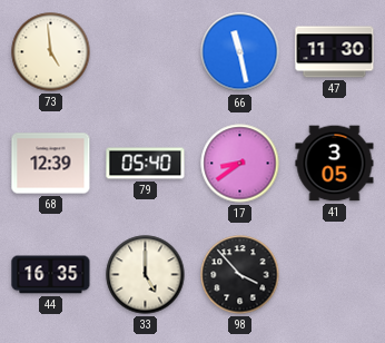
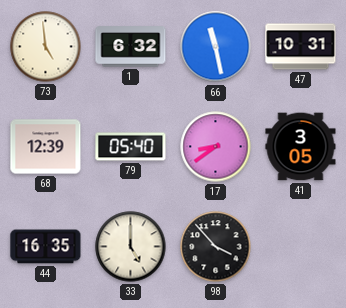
1: none -> 6:32
47: 11:30 -> 10:31
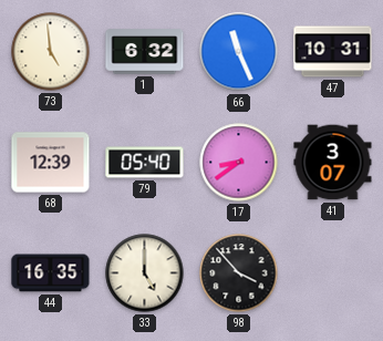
66: 11:28 -> 11:26
41: 3:05 -> 3:07
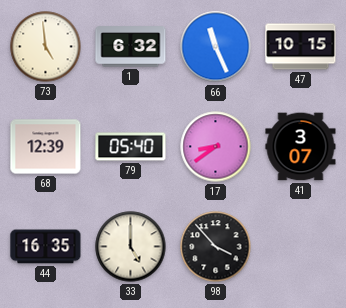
47: 10:31 -> 10:15
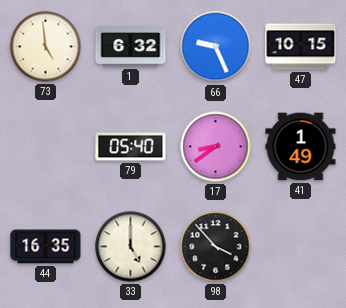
66: 11:26 -> 9:26
68: 12:39 -> none
41: 3:07 -> 1:49
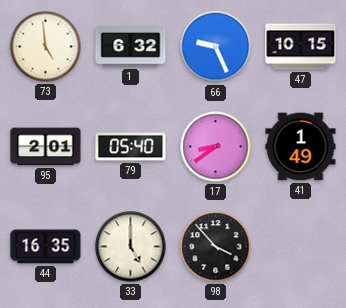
95: none -> 2:01
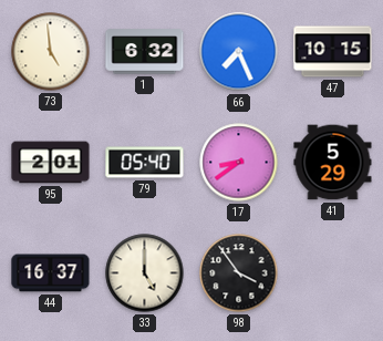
66: 9:26 -> 7:26
41: 1:49 -> 5:29
44: 16:35 -> 16:37
98: 3:53 -> 3:54
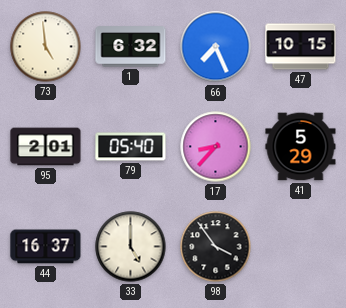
17: 8:39 -> 8:37
